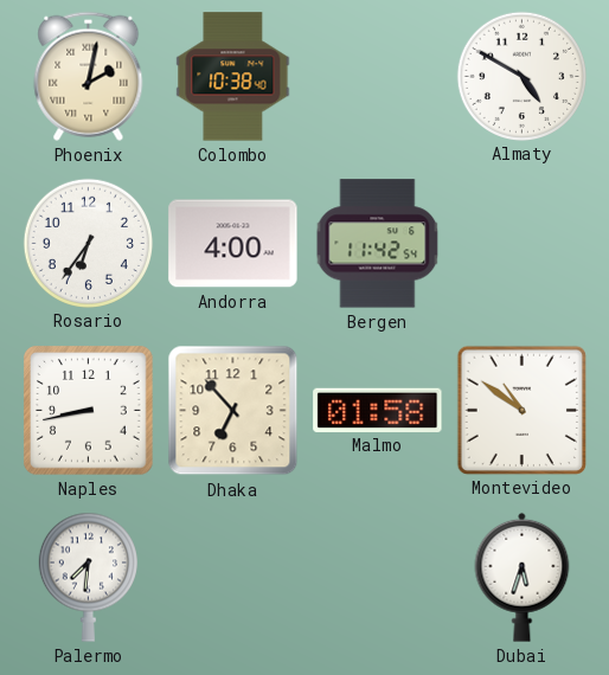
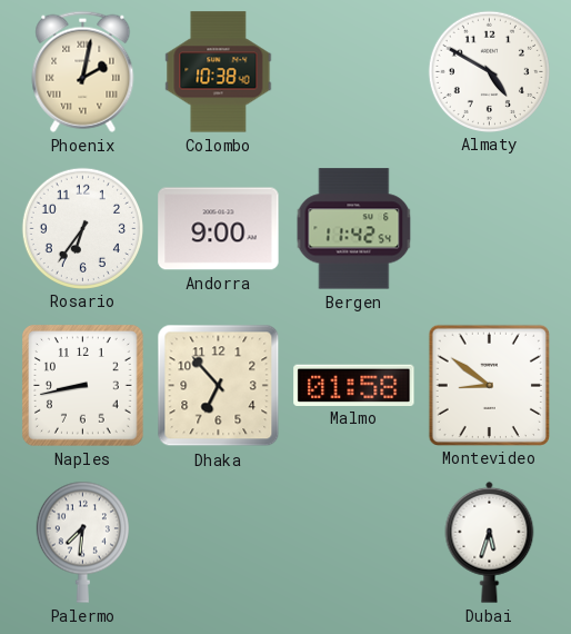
Andorra: 4:00 -> 9:00
Montevideo: 10:51 -> 8:51
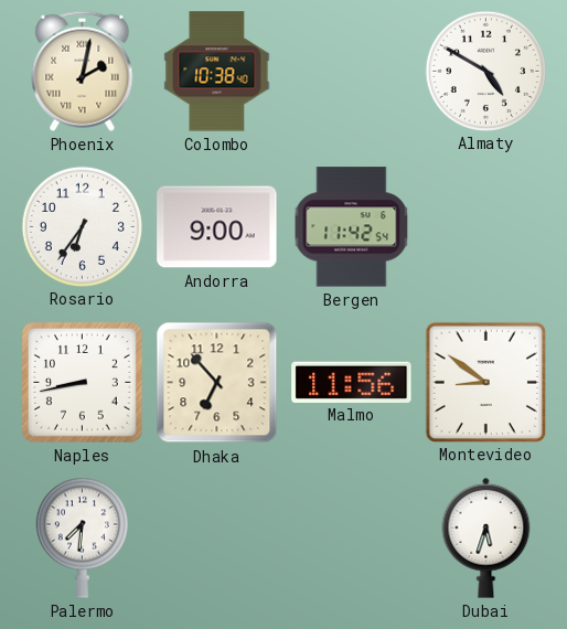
Malmo: 01:58 -> 11:56
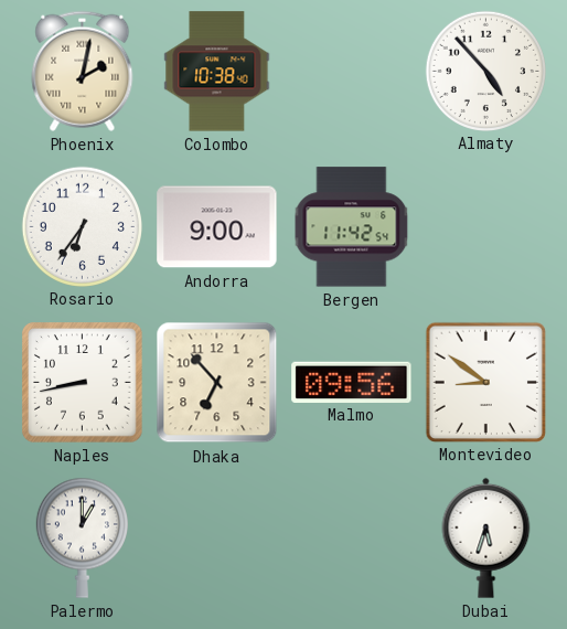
Almaty: 4:50 -> 4:53
Malmo: 11:56 -> 09:56
Palermo: 7:31 -> 1:00
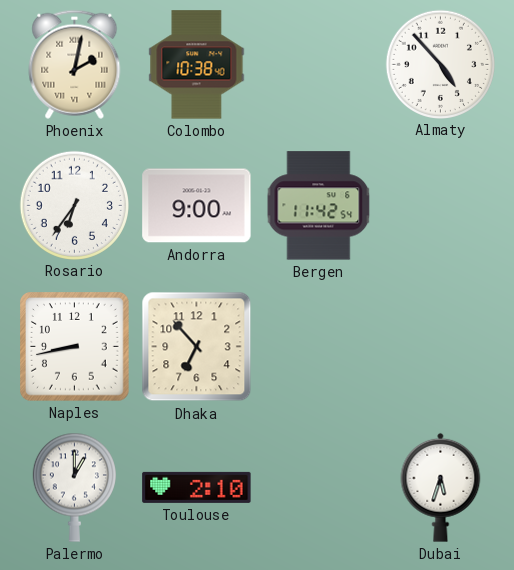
Malmo: 09:56 -> none
Montevideo: 8:51 -> none
Toulouse: none -> 2:10
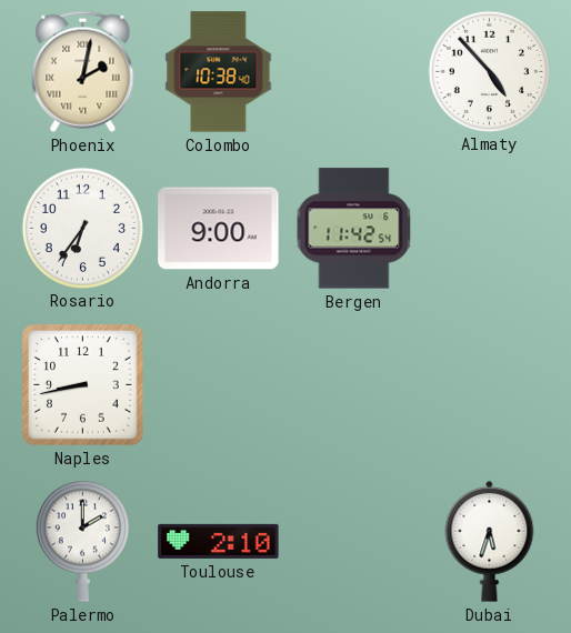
Dhaka: 6:53 -> none
Palermo: 1:00 -> 2:00
